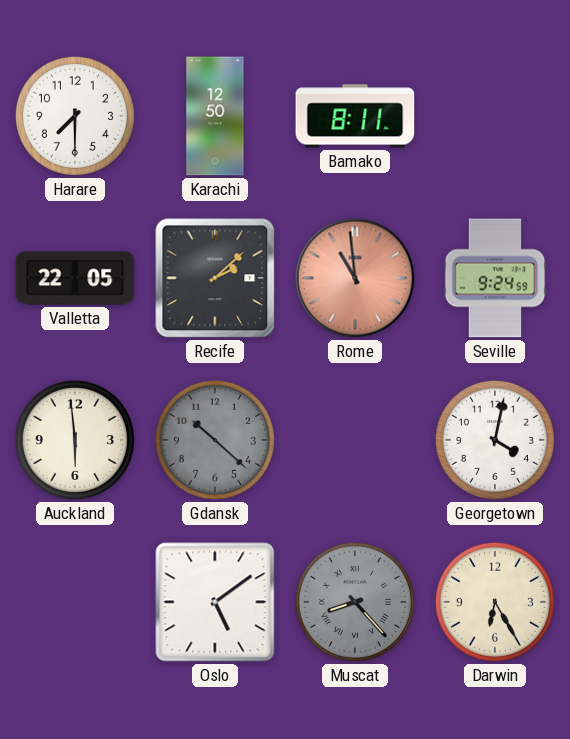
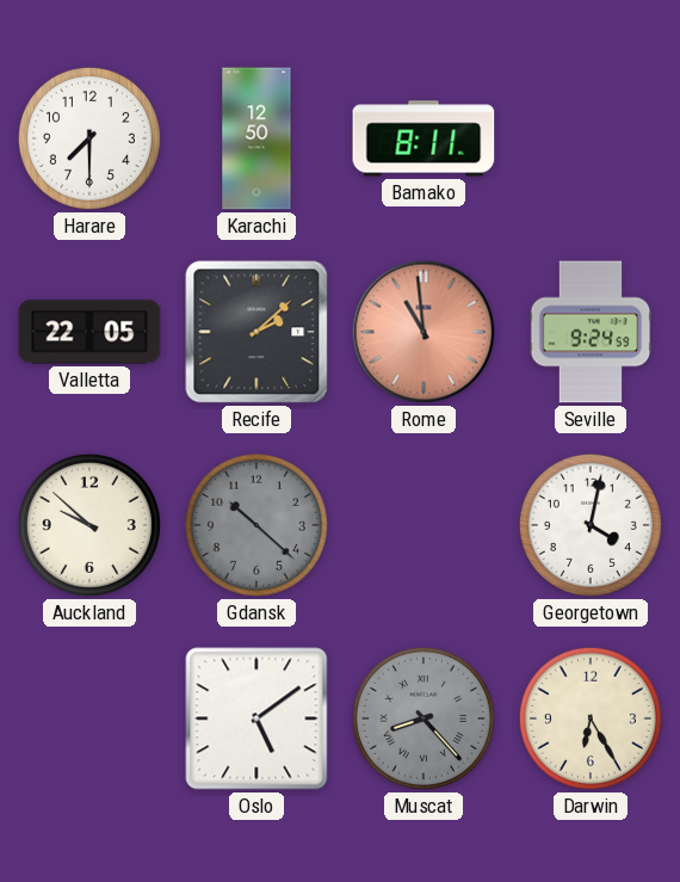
Auckland: 5:59 -> 9:52
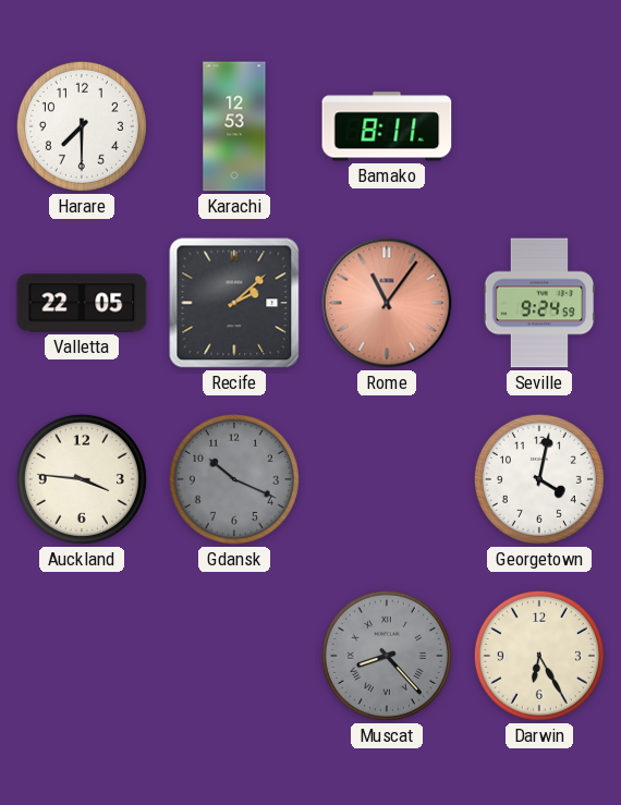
Karachi: 12:50 -> 12:53
Rome: 10:59 -> 11:06
Auckland: 9:52 -> 3:46
Gdansk: 10:22 -> 10:19
Oslo: 5:09 -> none
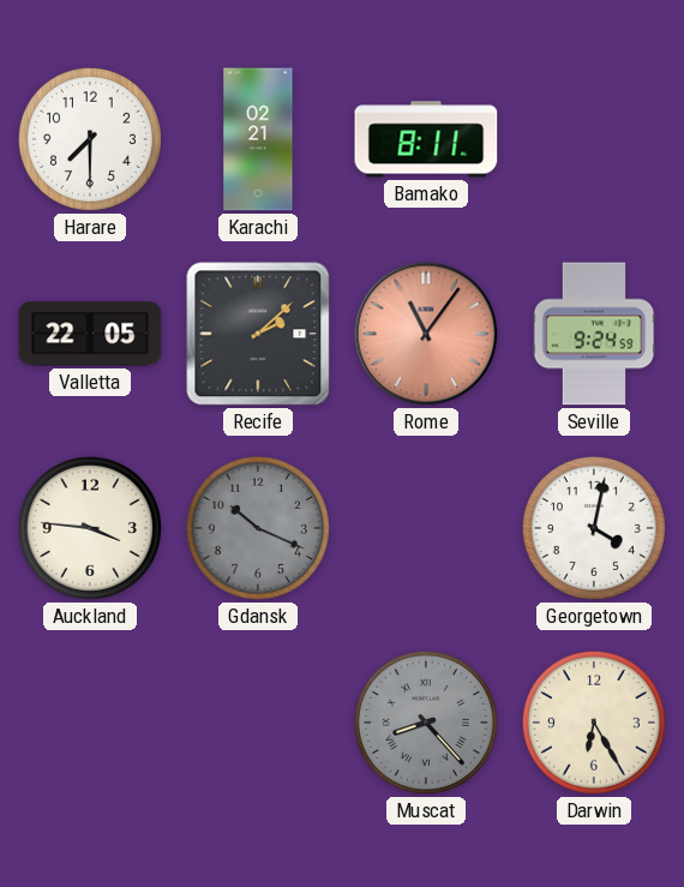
Karachi: 12:53 -> 02:21
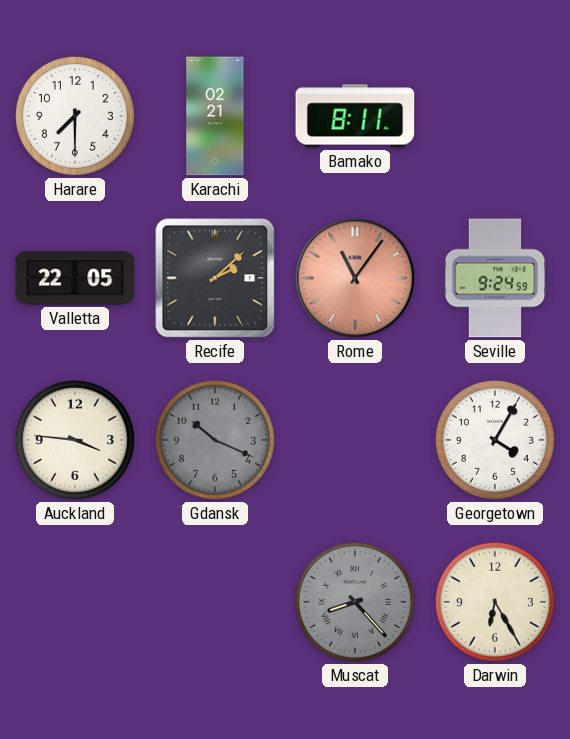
Georgetown: 4:02 -> 4:05
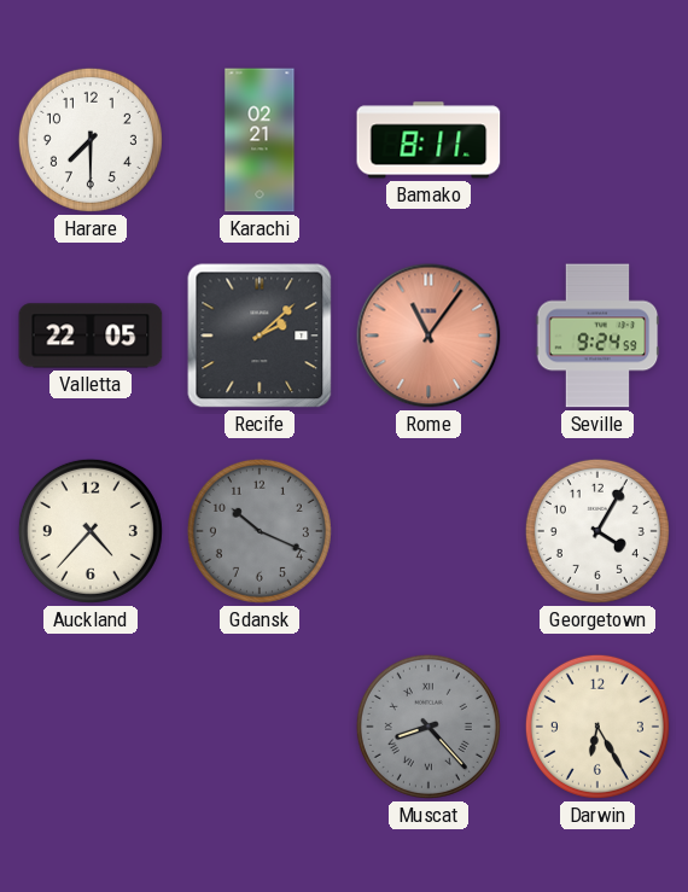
Auckland: 3:46 -> 4:37
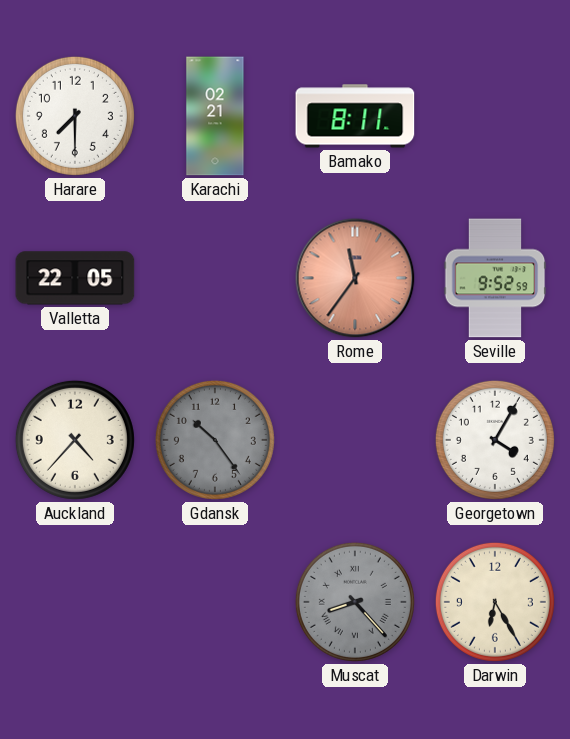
Recife: 2:08 -> none
Rome: 11:06 -> 11:36
Seville: 9:24 -> 9:52
Gdansk: 10:19 -> 10:24
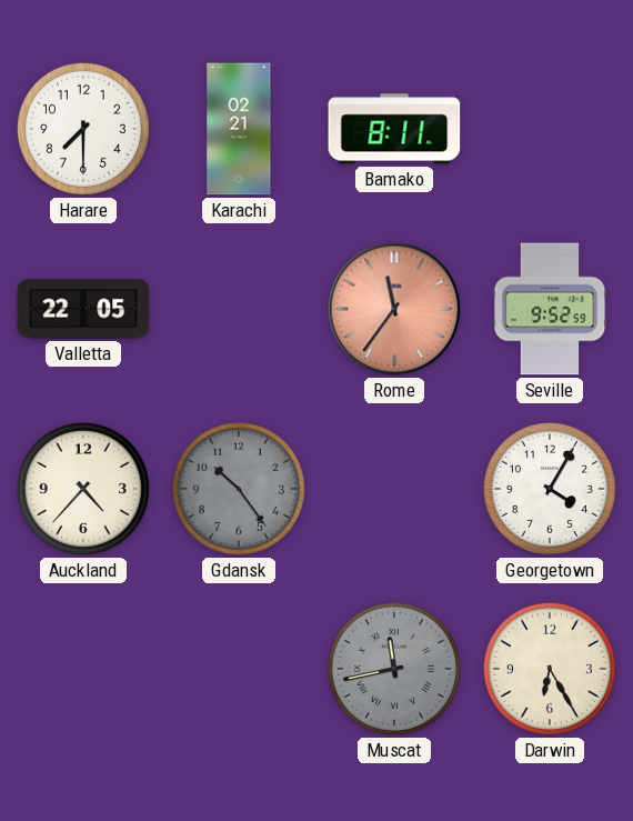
Muscat: 8:23 -> 11:43
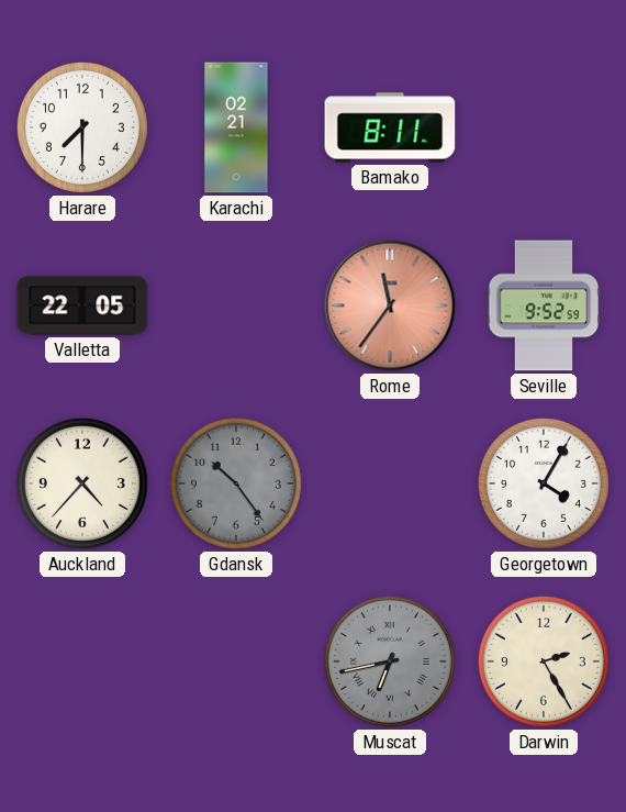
Muscat: 11:43 -> 6:43
Darwin: 6:25 -> 2:25
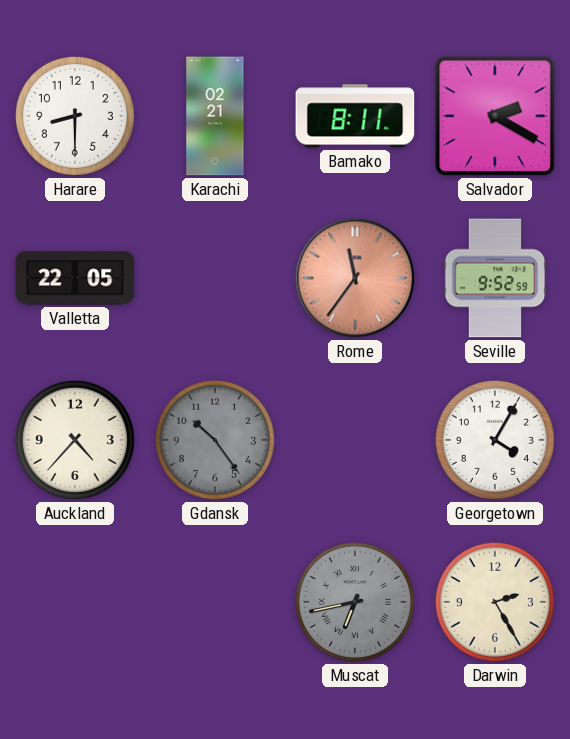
Harare: 7:30 -> 8:30
Salvador: none -> 2:20
